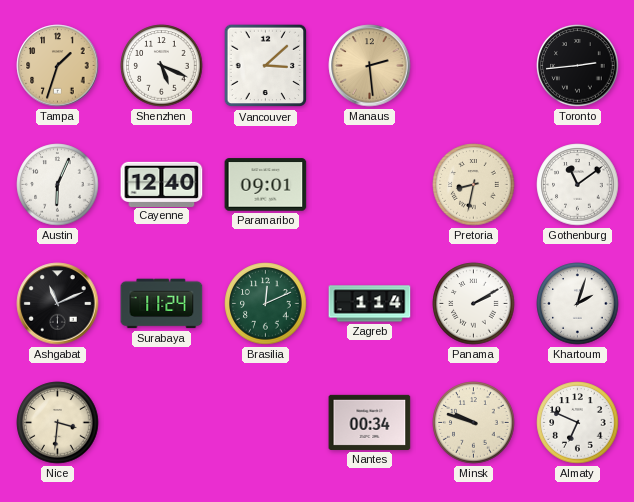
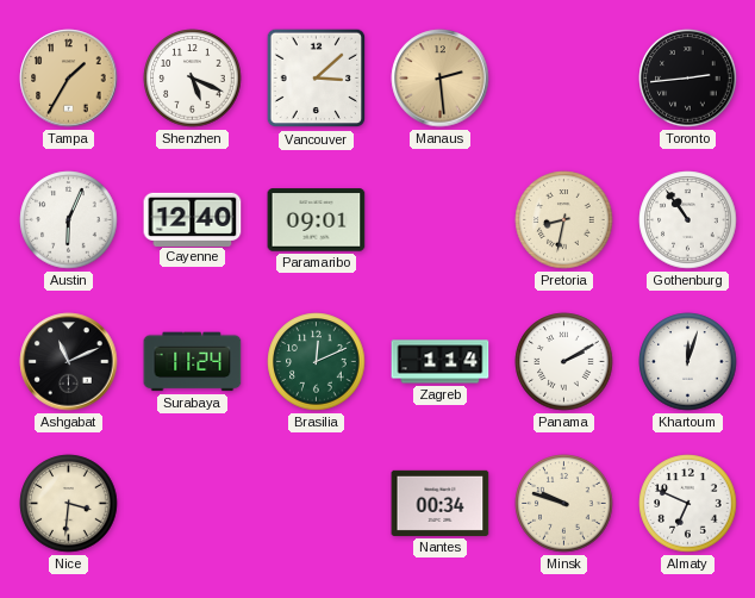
Tampa: 1:33 -> 1:35
Gothenburg: 11:09 -> 10:54
Khartoum: 2:03 -> 12:03
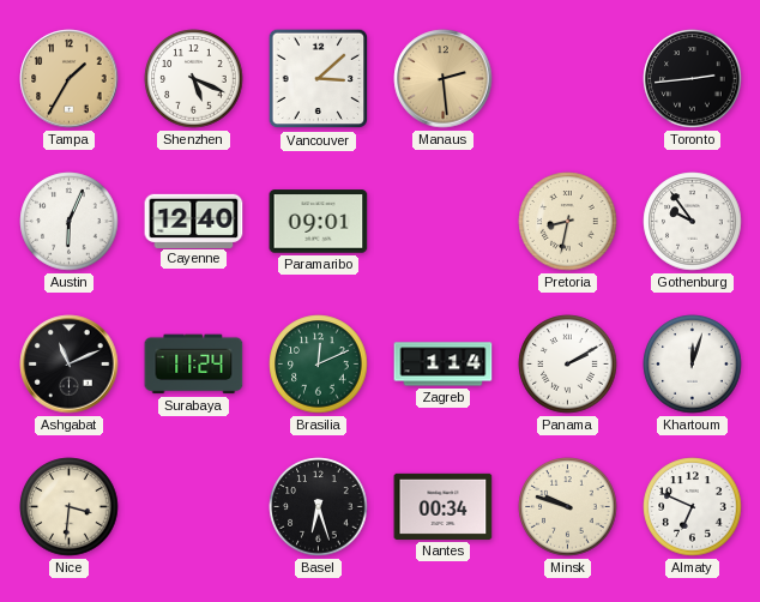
Gothenburg: 10:54 -> 9:54
Basel: none -> 6:27
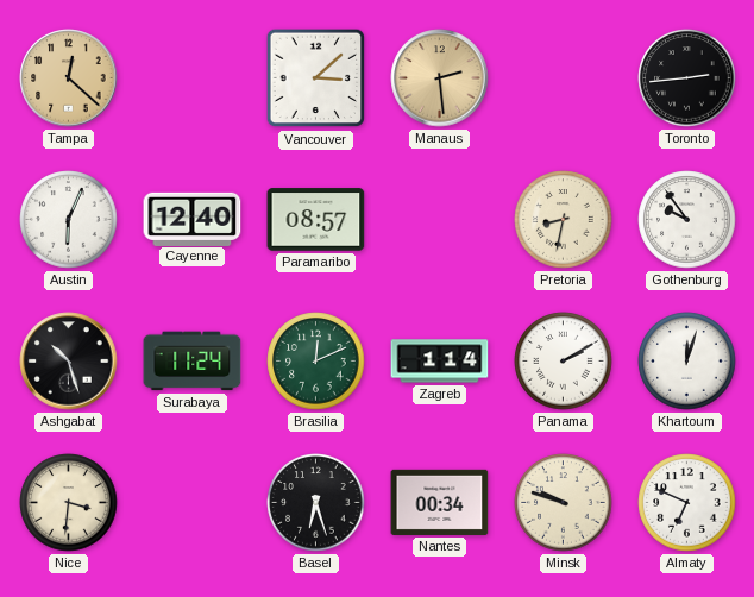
Tampa: 1:35 -> 12:22
Shenzhen: 5:19 -> none
Paramaribo: 09:01 -> 08:57
Ashgabat: 11:11 -> 10:27
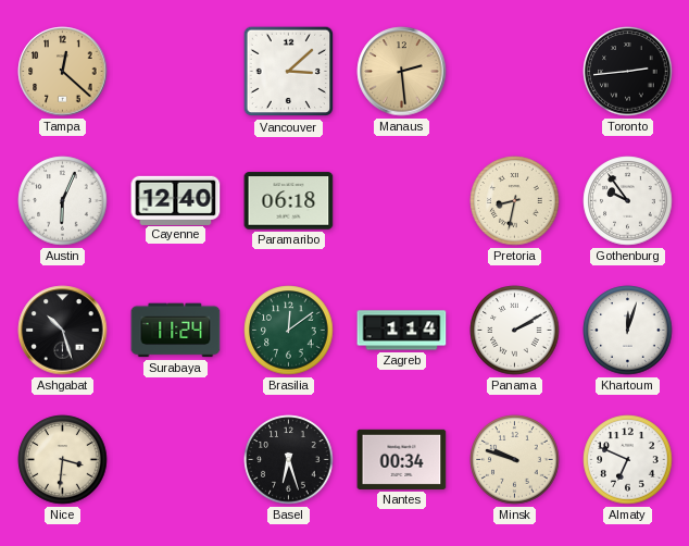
Paramaribo: 08:57 -> 06:18
Brasilia: 12:11 -> 12:09
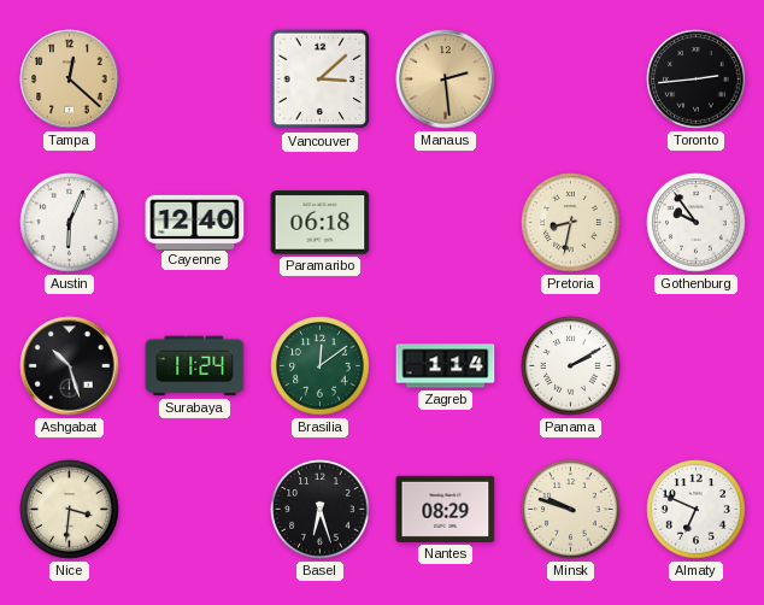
Khartoum: 12:03 -> none
Nantes: 00:34 -> 08:29
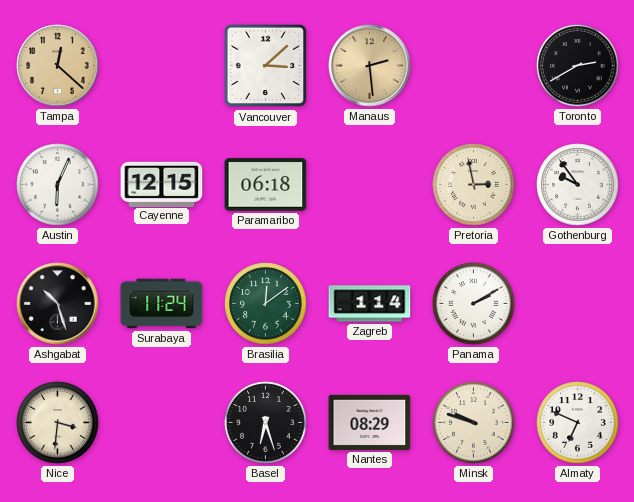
Toronto: 2:44 -> 2:40
Cayenne: 12:40 -> 12:15
Pretoria: 8:32 -> 2:58
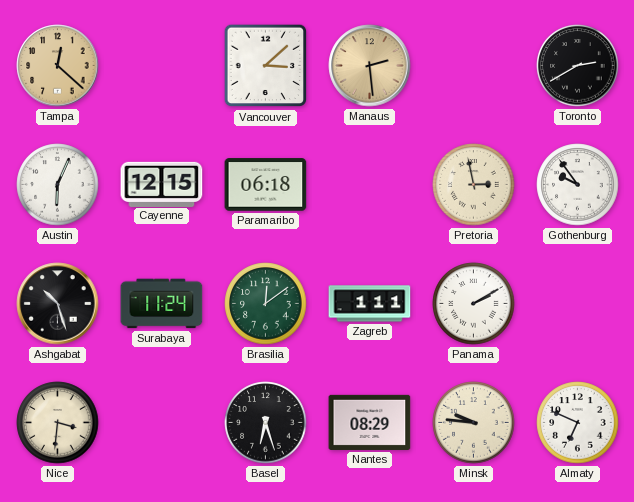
Zagreb: 1:14 -> 1:11
Minsk: 9:48 -> 9:46
